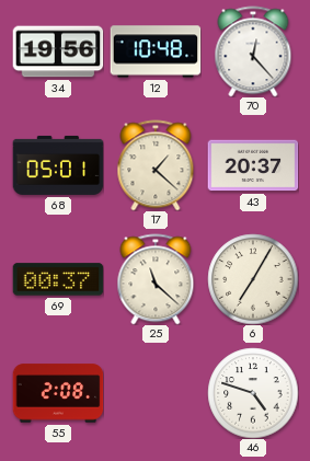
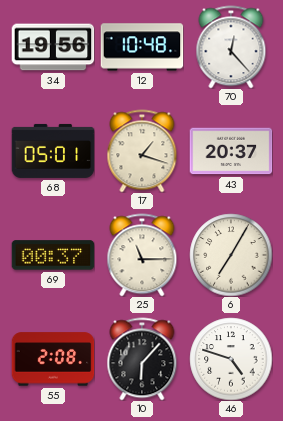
17: 1:22 -> 1:18
25: 11:22 -> 11:15
10: none -> 6:07
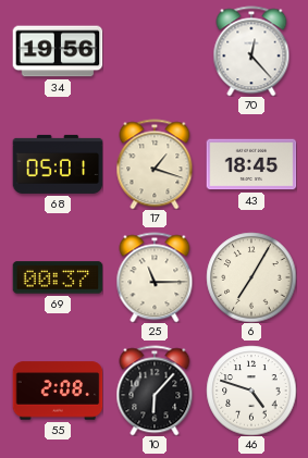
12: 10:48 -> none
43: 20:37 -> 18:45
